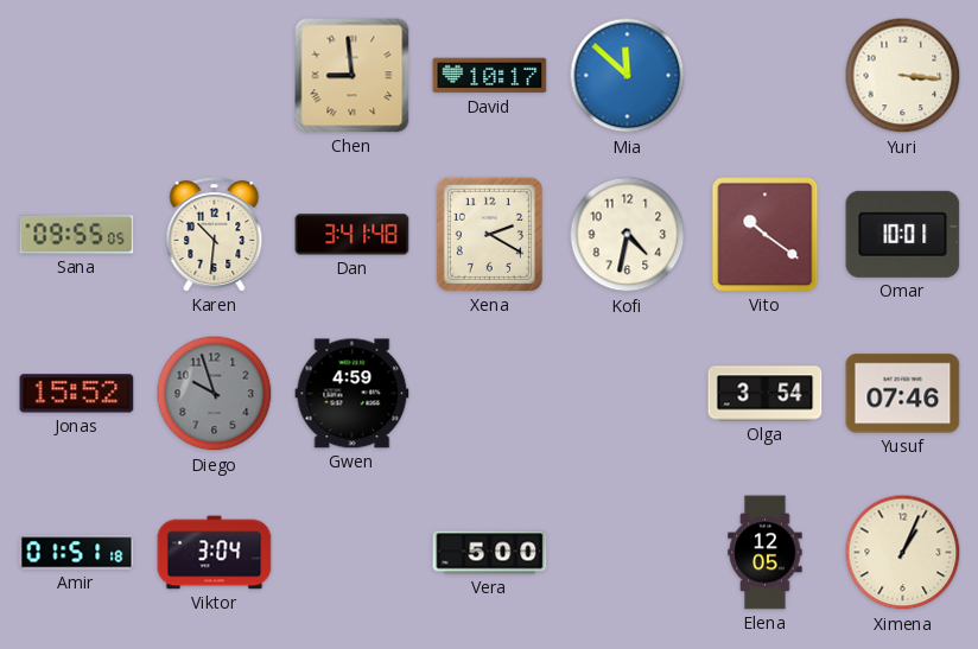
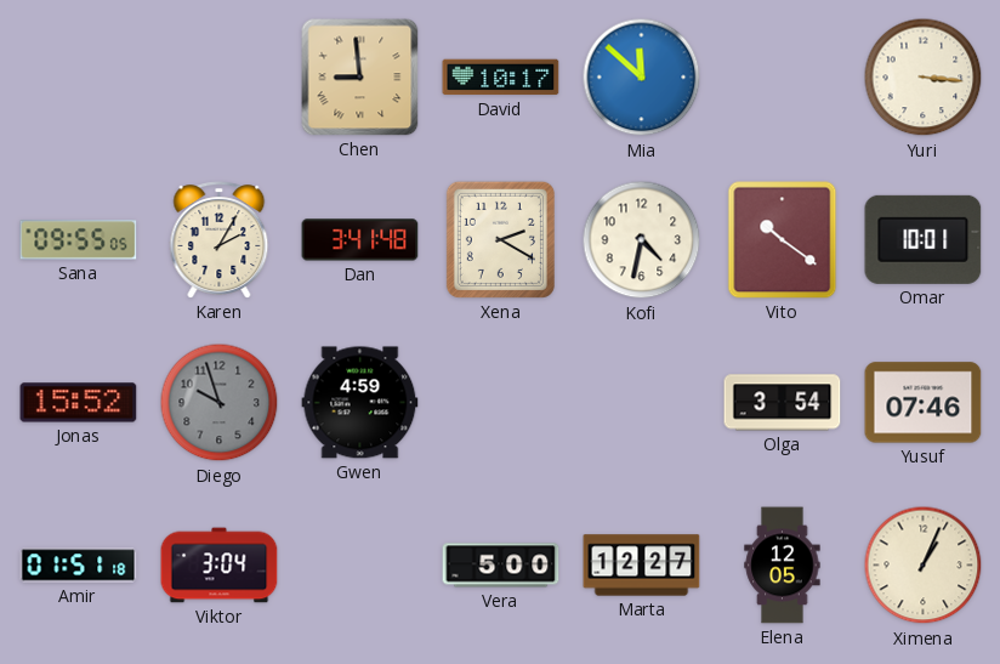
Karen: 10:31 -> 2:05
Marta: none -> 12:27
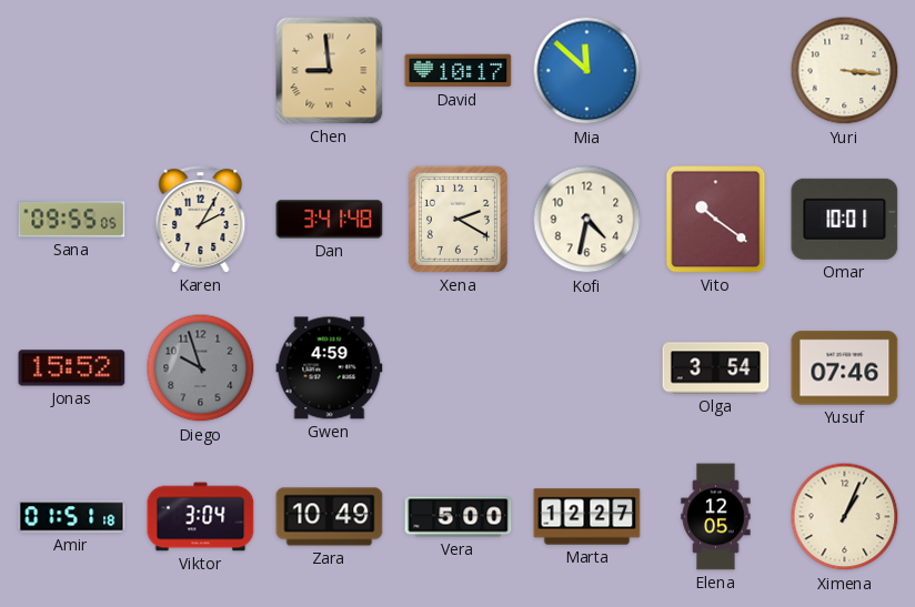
Zara: none -> 10:49
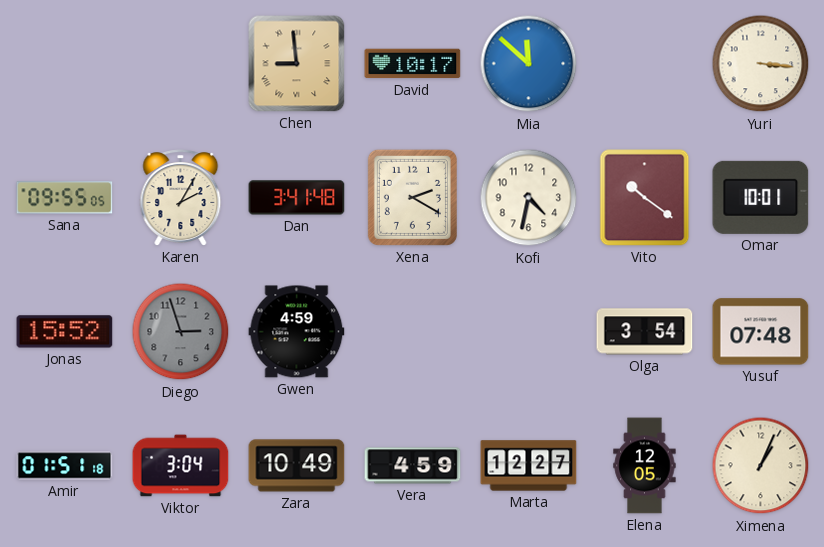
Diego: 9:57 -> 2:57
Yusuf: 07:46 -> 07:48
Vera: 5:00 -> 4:59
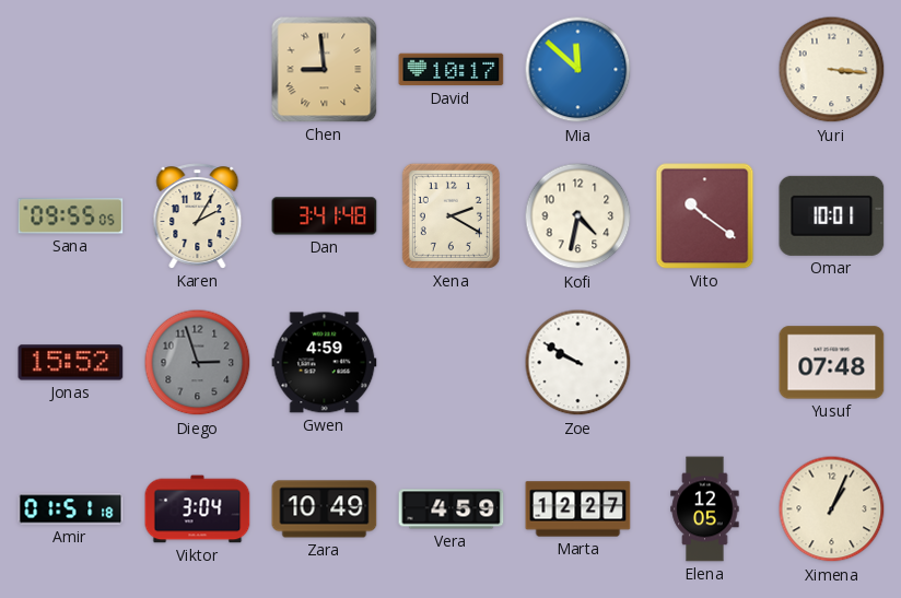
Zoe: none -> 9:50
Olga: 3:54 -> none
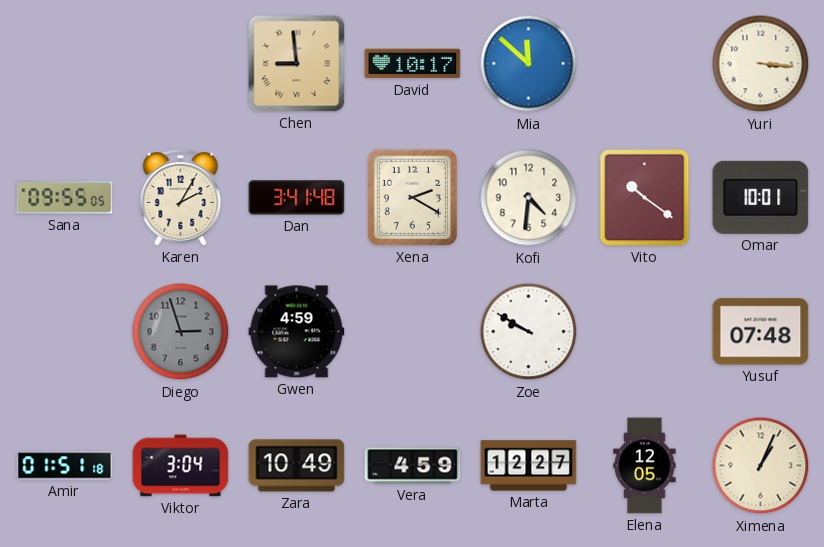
Kofi: 4:32 -> 4:31
Jonas: 15:52 -> none
